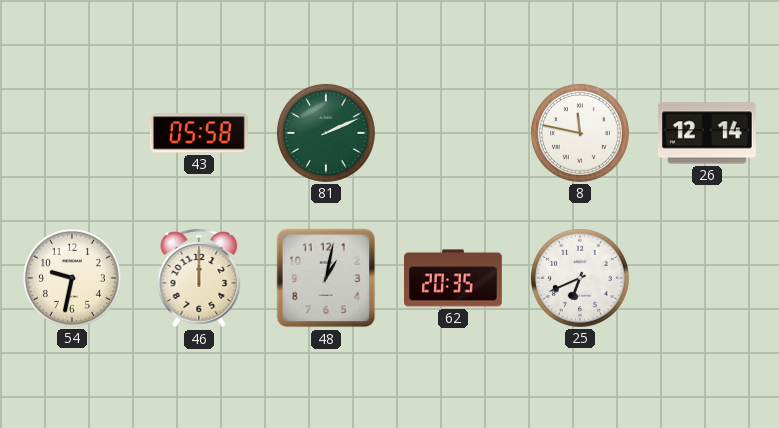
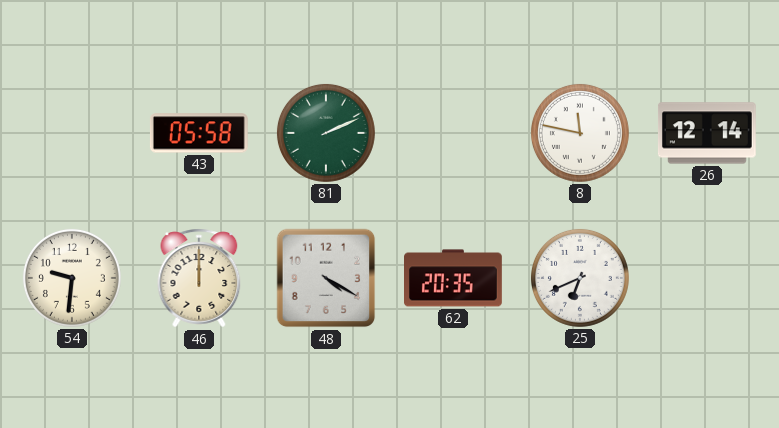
54: 9:32 -> 9:31
48: 1:02 -> 4:20
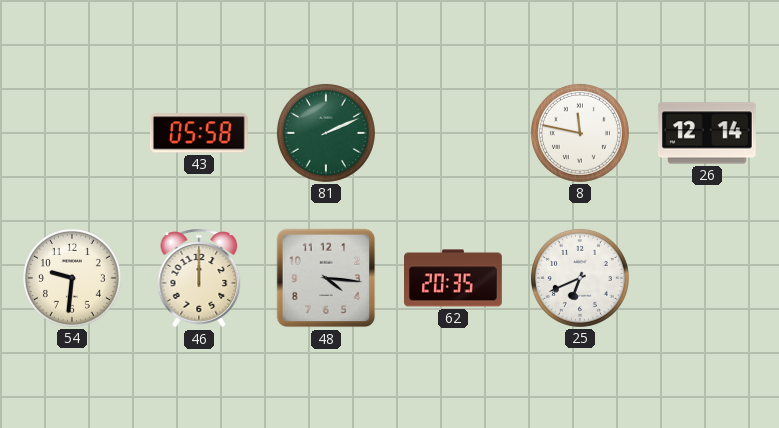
48: 4:20 -> 4:16
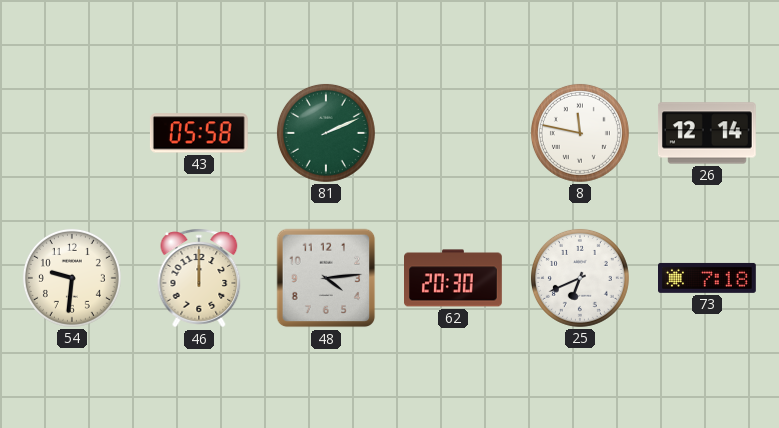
48: 4:16 -> 4:14
62: 20:35 -> 20:30
73: none -> 7:18
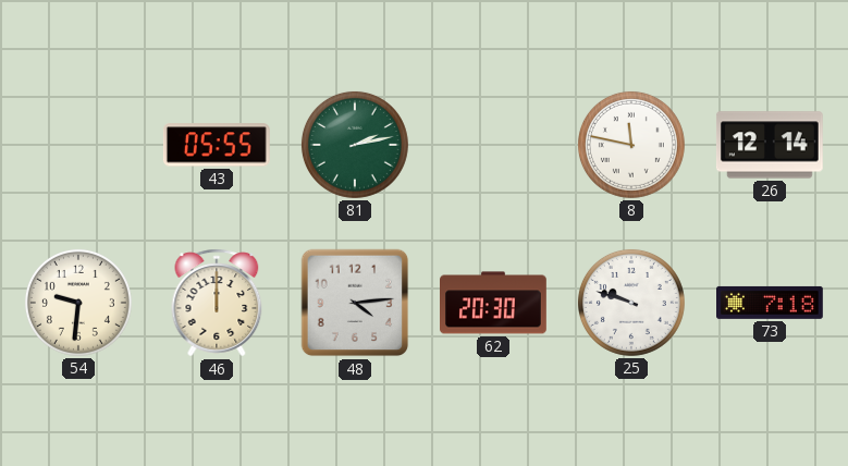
43: 05:58 -> 05:55
81: 2:11 -> 2:13
25: 6:41 -> 9:48
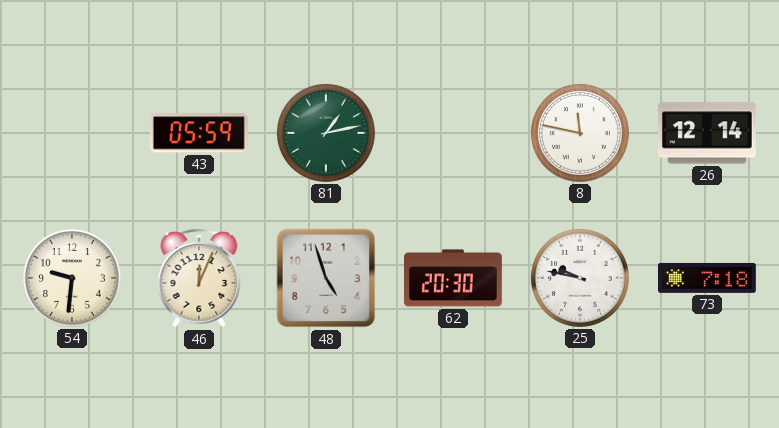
43: 05:55 -> 05:59
81: 2:13 -> 1:13
46: 12:00 -> 12:04
48: 4:14 -> 4:57
25: 9:48 -> 9:47
